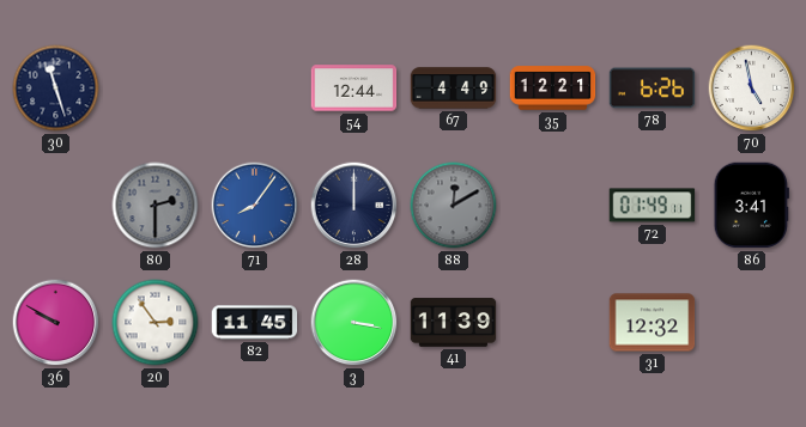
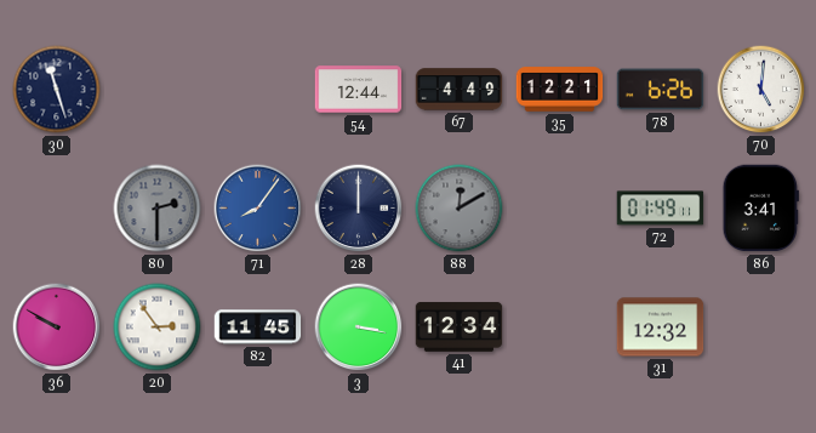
70: 4:58 -> 5:01
41: 11:39 -> 12:34
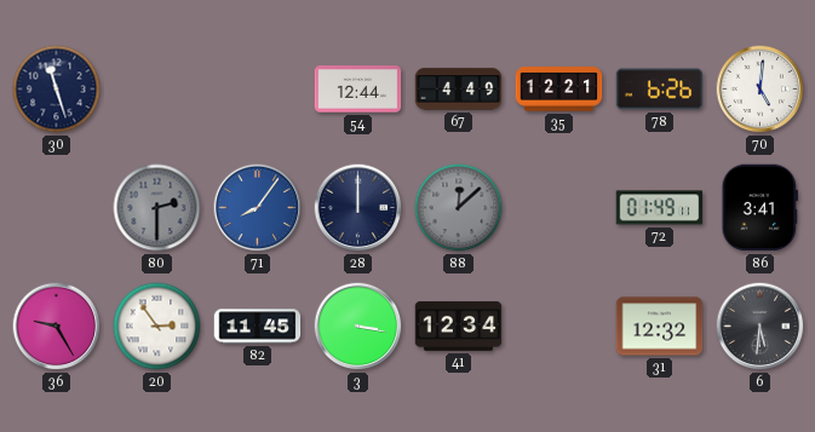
88: 12:10 -> 12:08
36: 9:50 -> 9:25
6: none -> 5:31
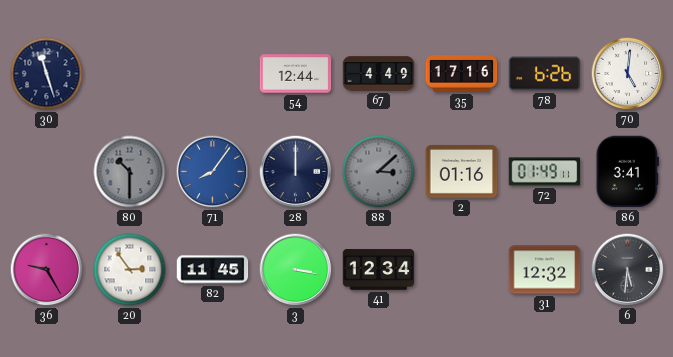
35: 12:21 -> 17:16
80: 2:30 -> 10:30
88: 12:08 -> 3:08
2: none -> 01:16
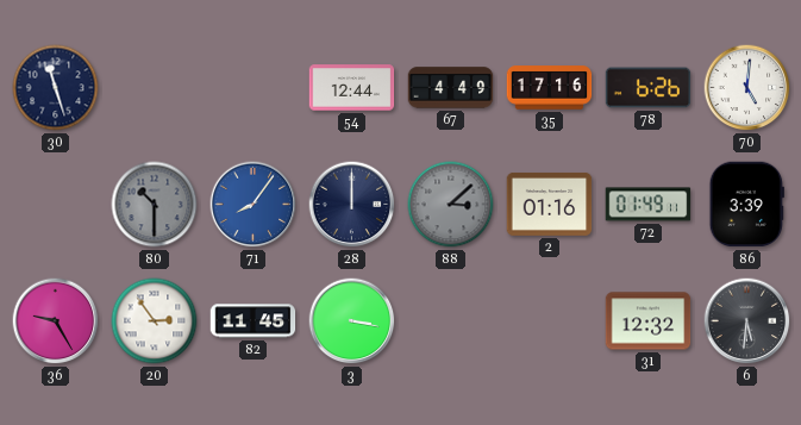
86: 3:41 -> 3:39
41: 12:34 -> none
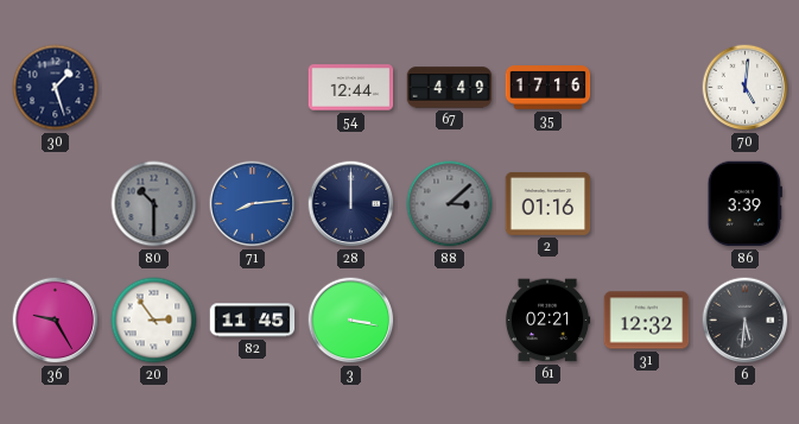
30: 11:27 -> 1:27
78: 6:26 -> none
71: 8:06 -> 8:14
72: 01:49 -> none
61: none -> 02:21
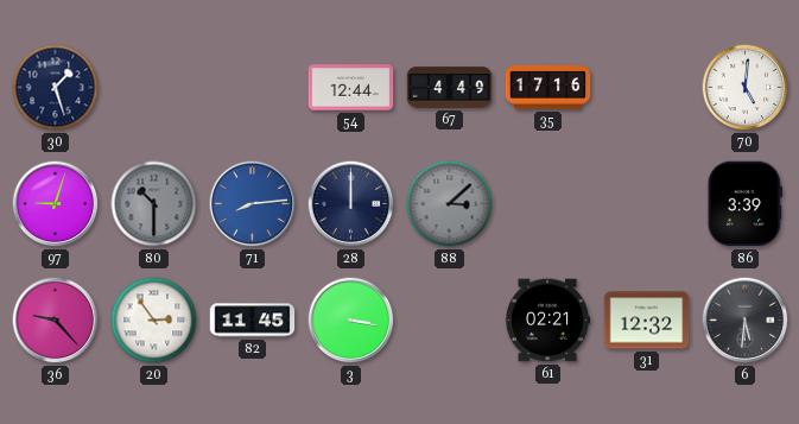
97: none -> 9:03
2: 01:16 -> none
36: 9:25 -> 9:23
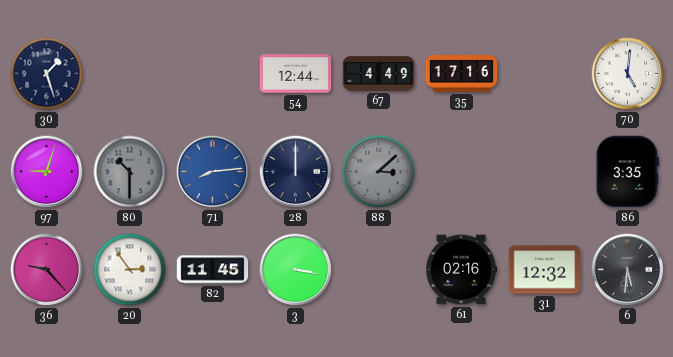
86: 3:39 -> 3:35
61: 02:21 -> 02:16
